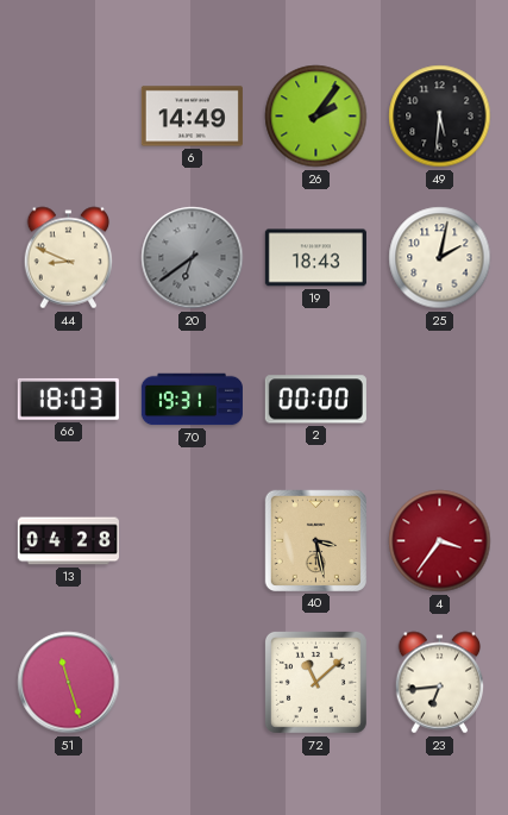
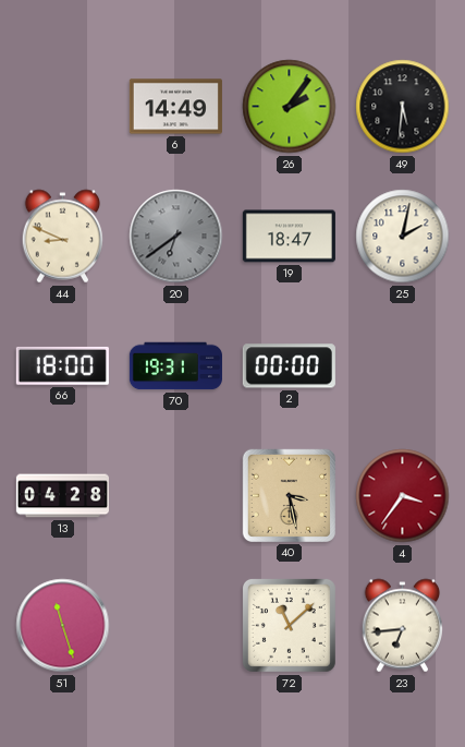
19: 18:43 -> 18:47
66: 18:03 -> 18:00
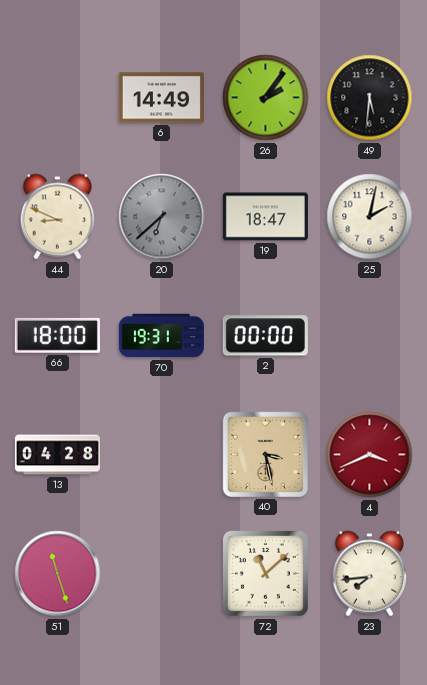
20: 6:39 -> 6:38
4: 3:36 -> 3:41
23: 6:44 -> 7:44
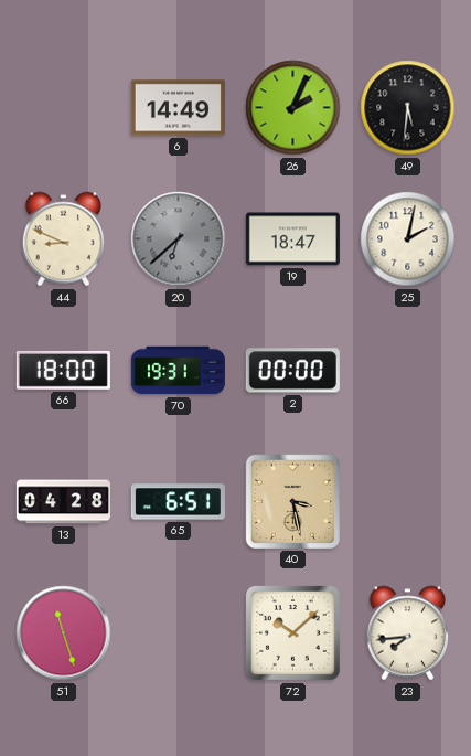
26: 2:06 -> 2:04
65: none -> 6:51
4: 3:41 -> none
72: 11:08 -> 10:08
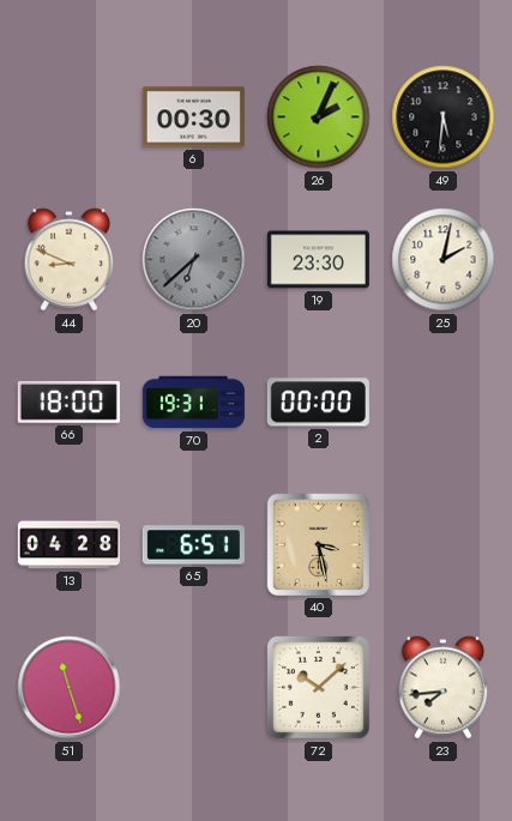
6: 14:49 -> 00:30
19: 18:47 -> 23:30
